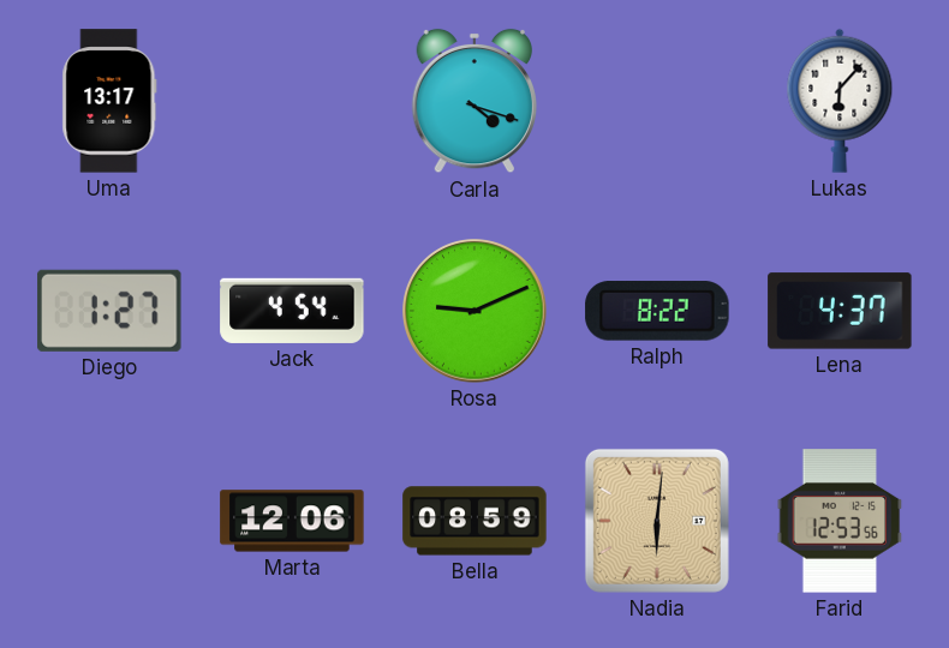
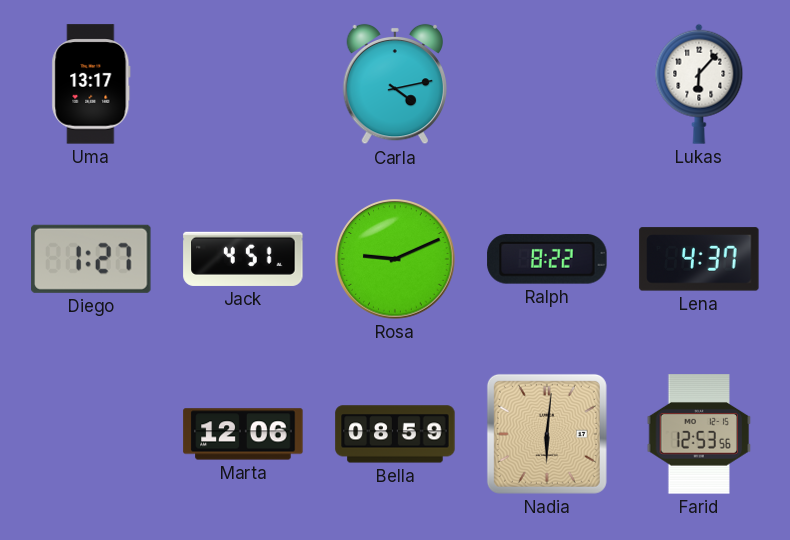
Carla: 4:18 -> 4:13
Jack: 4:54 -> 4:51
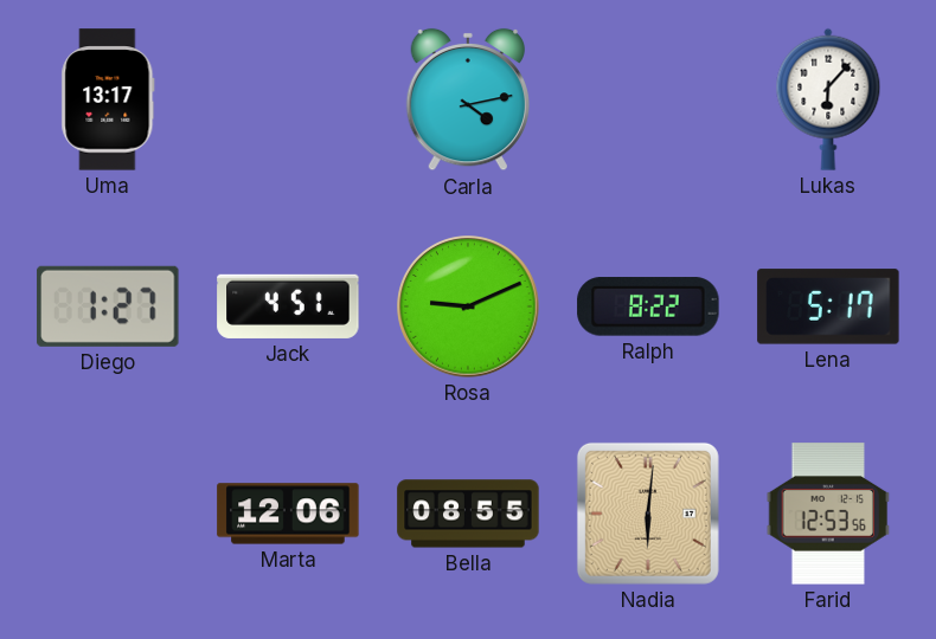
Lena: 4:37 -> 5:17
Bella: 08:59 -> 08:55
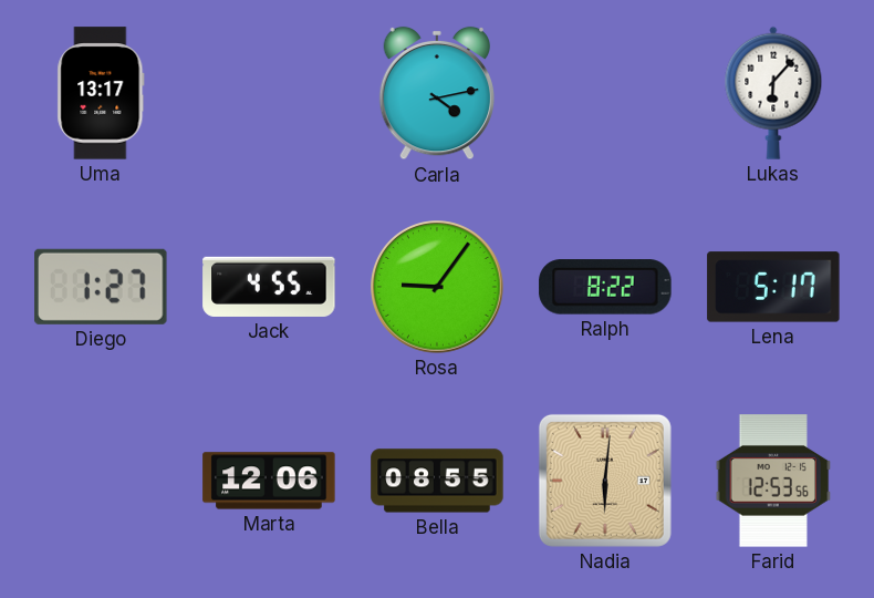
Jack: 4:51 -> 4:55
Rosa: 9:11 -> 9:06
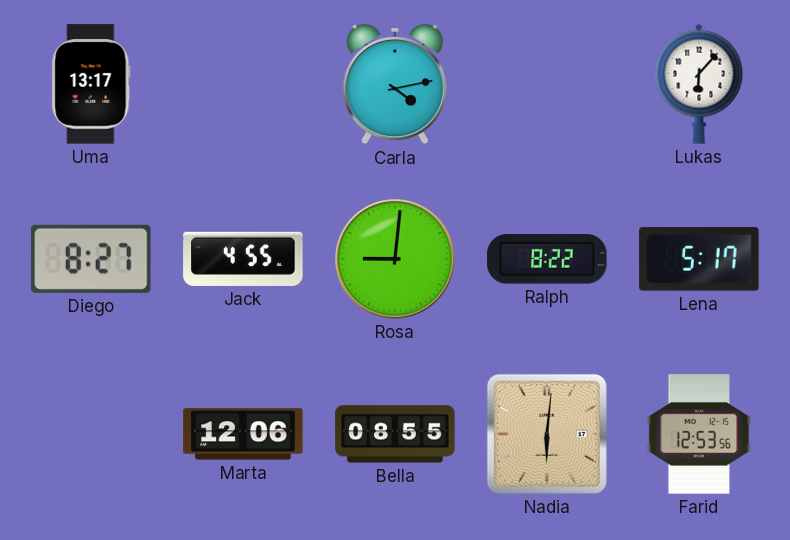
Diego: 1:27 -> 8:27
Rosa: 9:06 -> 9:01
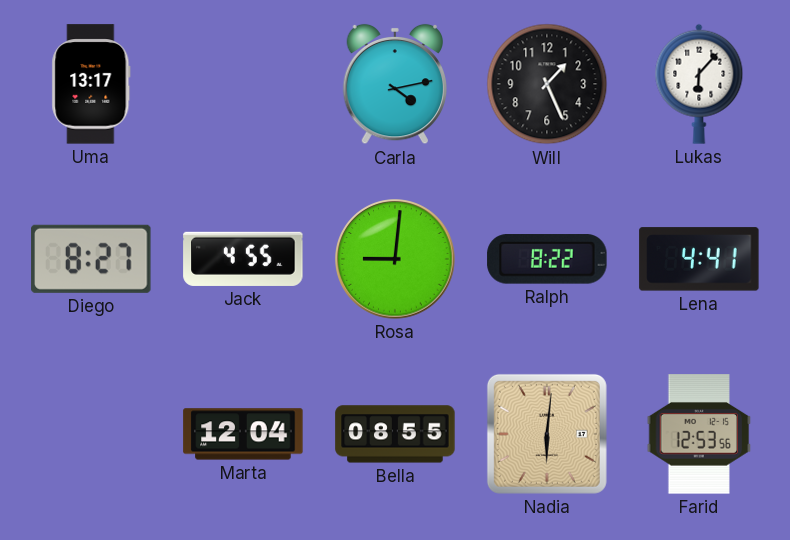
Will: none -> 1:26
Lena: 5:17 -> 4:41
Marta: 12:06 -> 12:04
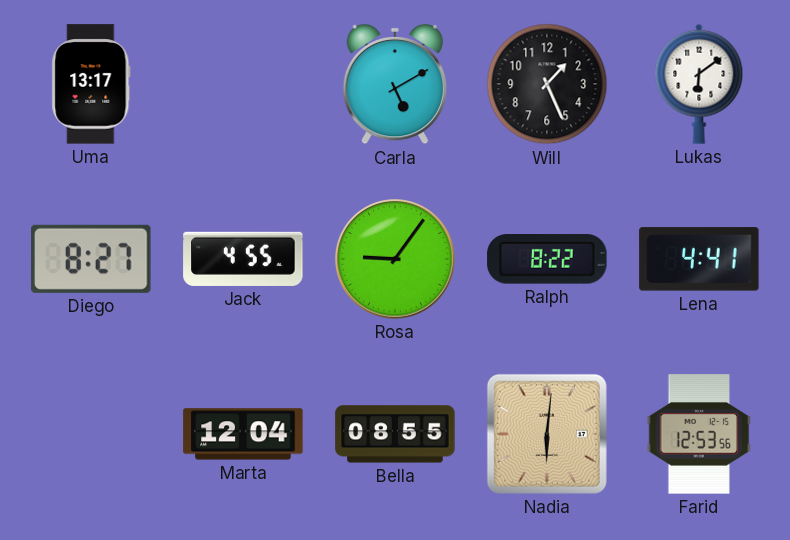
Carla: 4:13 -> 5:10
Lukas: 6:07 -> 6:09
Rosa: 9:01 -> 9:06
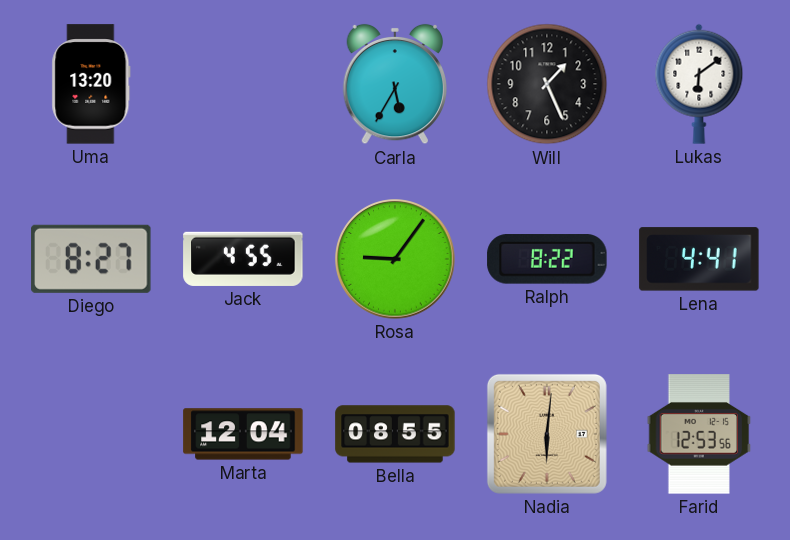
Uma: 13:17 -> 13:20
Carla: 5:10 -> 5:35
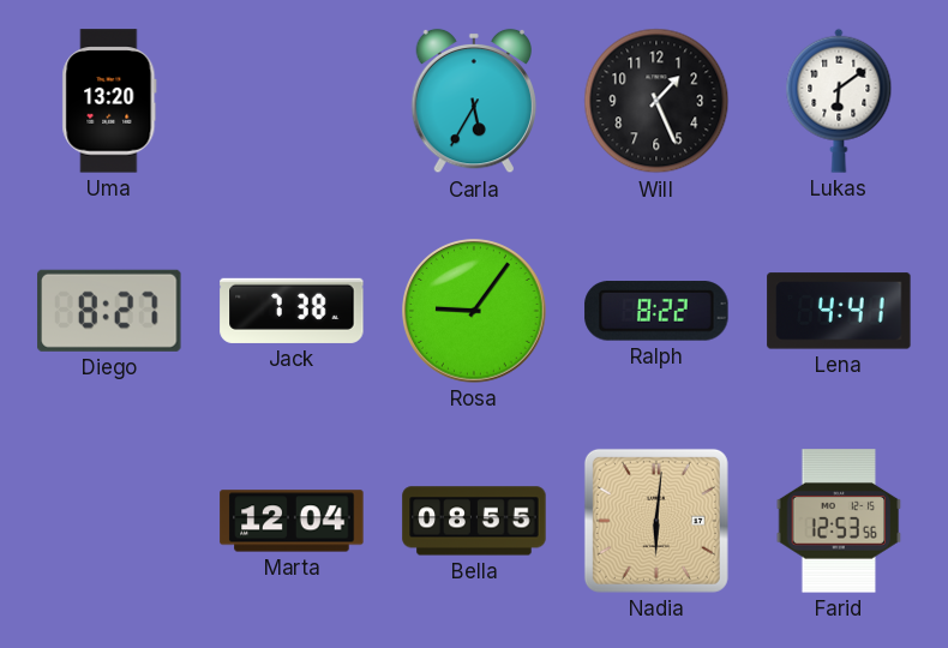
Jack: 4:55 -> 7:38
